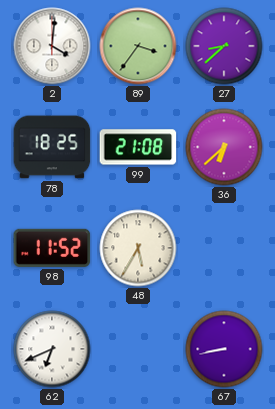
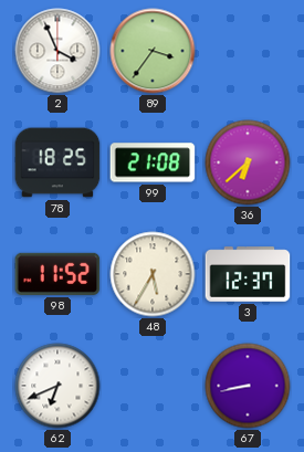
2: 4:01 -> 3:56
27: 8:38 -> none
3: none -> 12:37
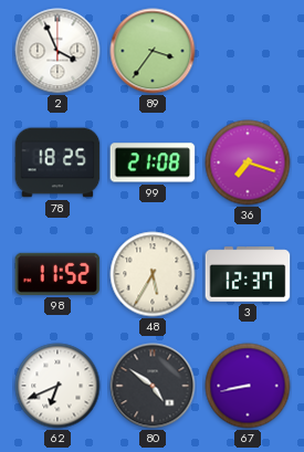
36: 6:38 -> 7:18
80: none -> 4:51
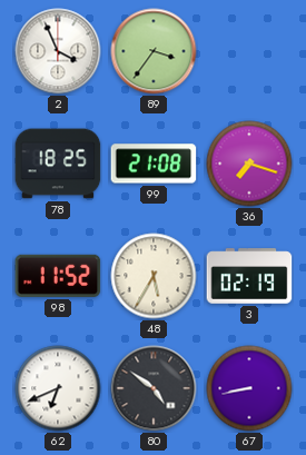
3: 12:37 -> 02:19
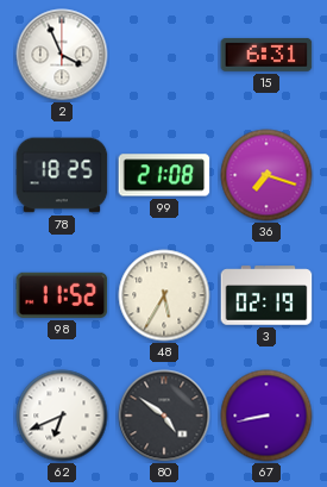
89: 3:36 -> none
15: none -> 6:31
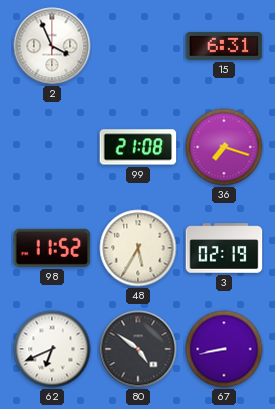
78: 18:25 -> none
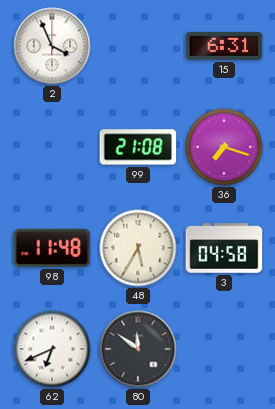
98: 11:52 -> 11:48
3: 02:19 -> 04:58
80: 4:51 -> 11:51
67: 8:43 -> none
